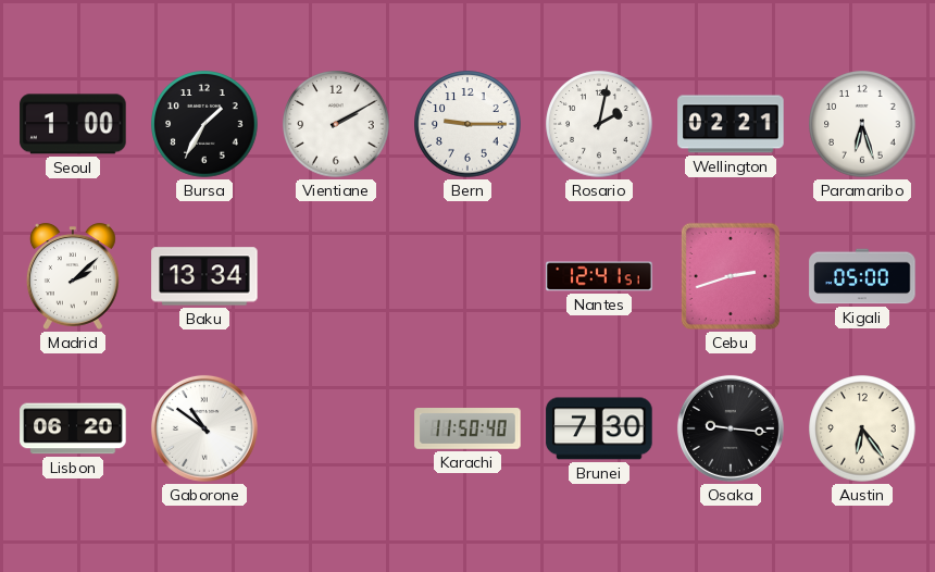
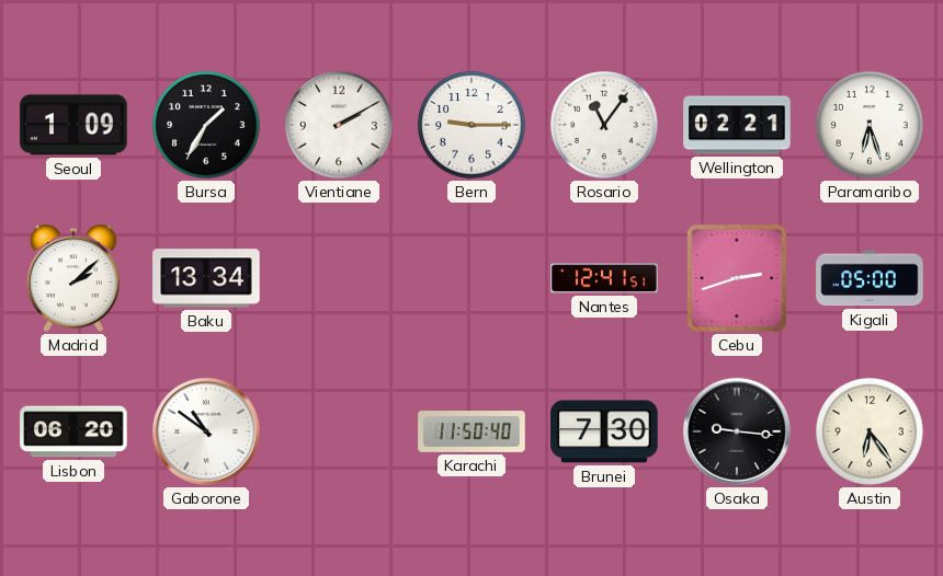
Seoul: 1:00 -> 1:09
Rosario: 2:02 -> 11:06
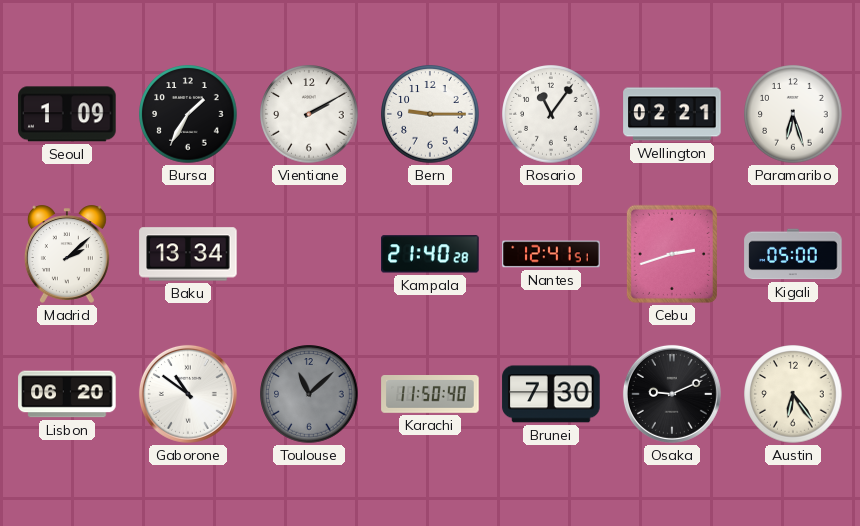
Kampala: none -> 21:40
Toulouse: none -> 11:08
Osaka: 9:16 -> 9:11
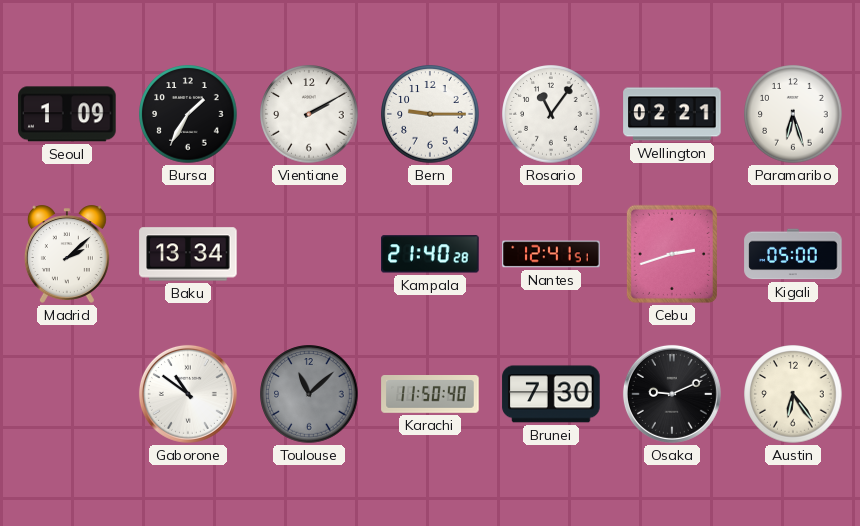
Lisbon: 06:20 -> none
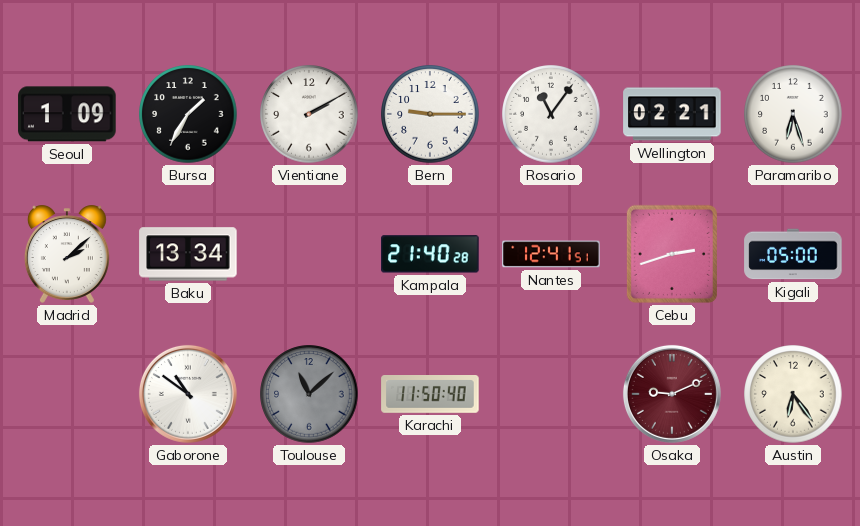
Brunei: 7:30 -> none
Osaka dial: black -> burgundy
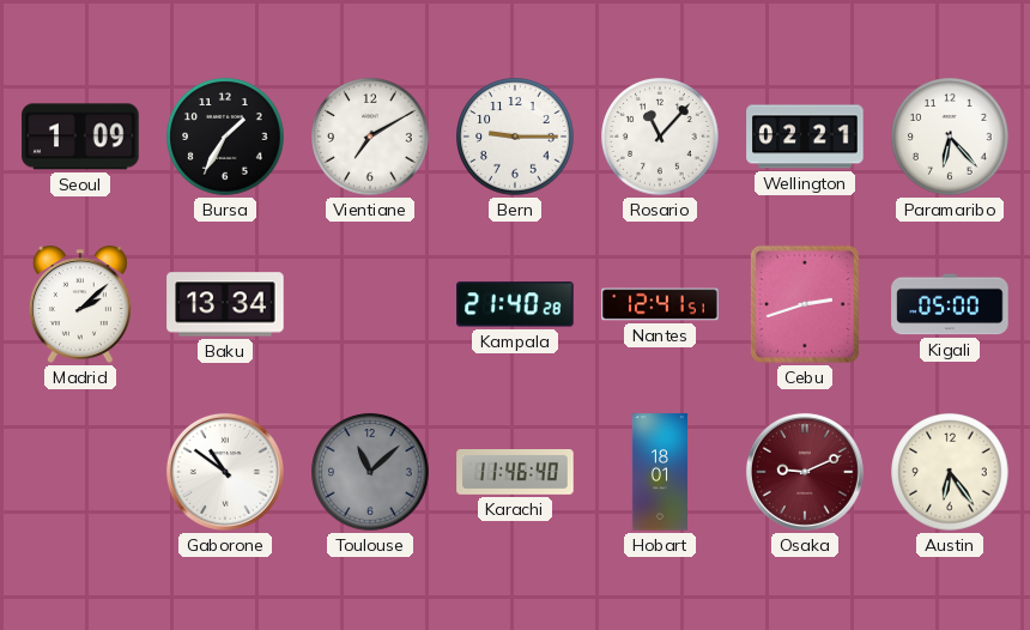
Vientiane: 2:10 -> 7:10
Rosario: 11:06 -> 11:07
Paramaribo: 6:27 -> 6:23
Karachi: 11:50 -> 11:46
Hobart: none -> 18:01
